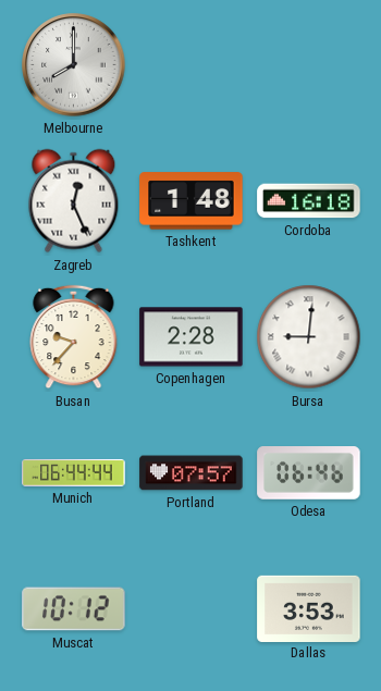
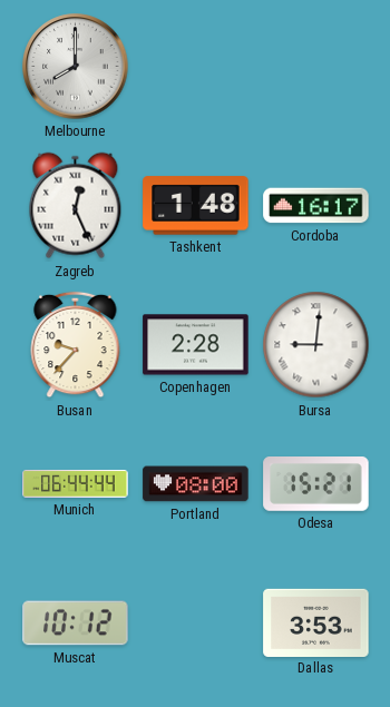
Cordoba: 16:18 -> 16:17
Portland: 07:57 -> 08:00
Odesa: 06:46 -> 15:21
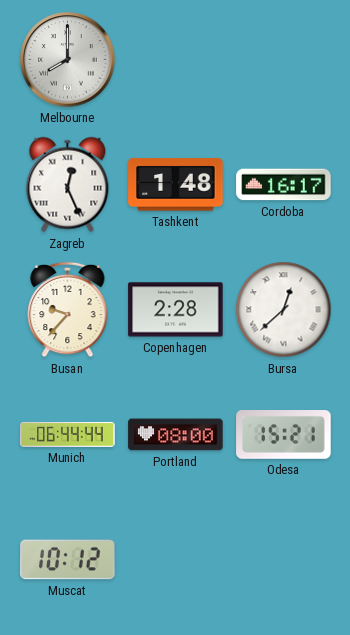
Bursa: 9:01 -> 12:38
Dallas: 3:53 -> none
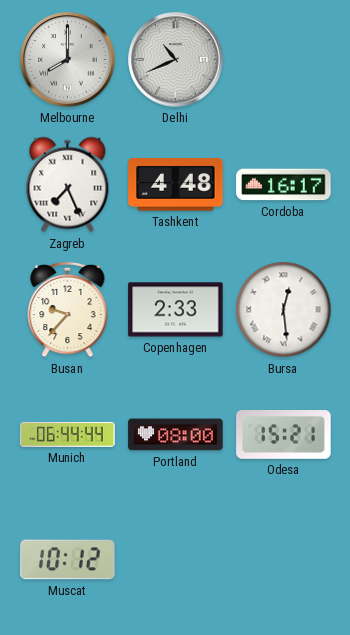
Delhi: none -> 10:41
Zagreb: 12:26 -> 7:26
Tashkent: 1:48 -> 4:48
Copenhagen: 2:28 -> 2:33
Bursa: 12:38 -> 12:29
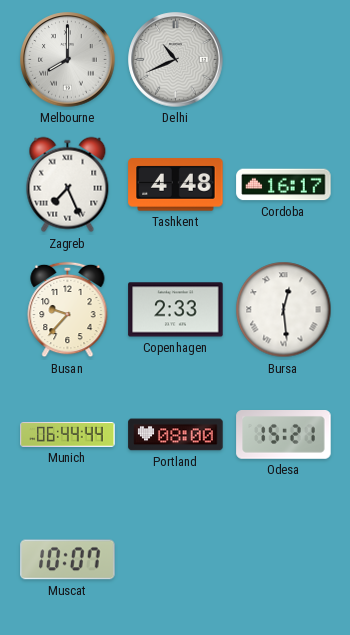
Muscat: 10:12 -> 10:07
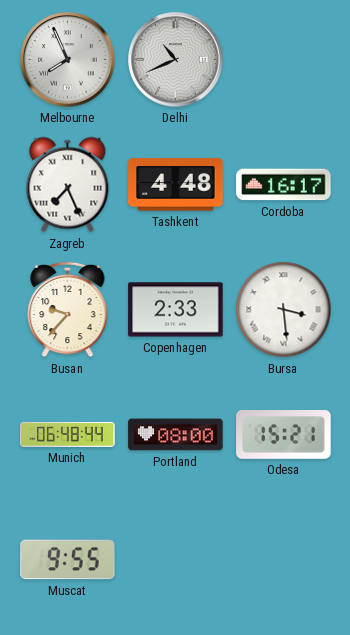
Melbourne: 8:00 -> 7:56
Bursa: 12:29 -> 3:29
Munich: 06:44 -> 06:48
Muscat: 10:07 -> 9:55
